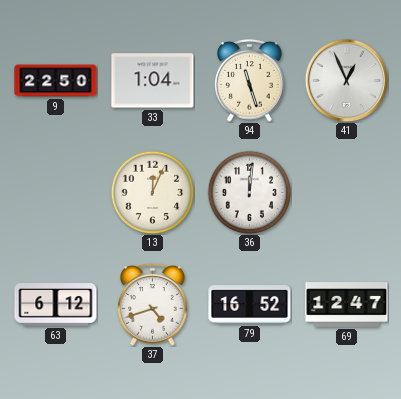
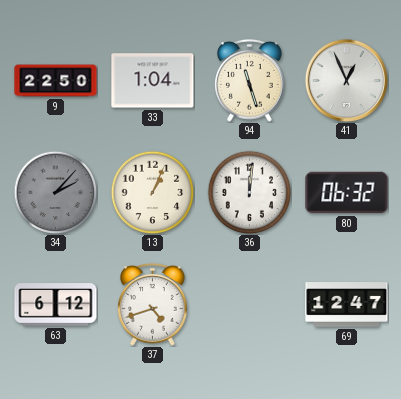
34: none -> 2:07
13: 12:04 -> 1:04
80: none -> 06:32
79: 16:52 -> none
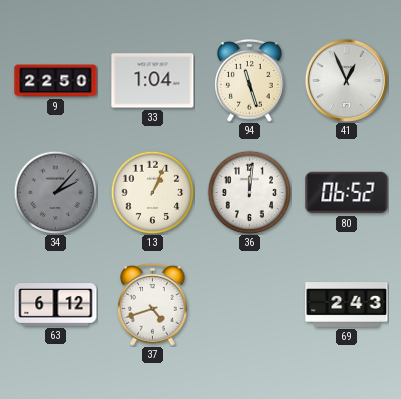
80: 06:32 -> 06:52
69: 12:47 -> 2:43
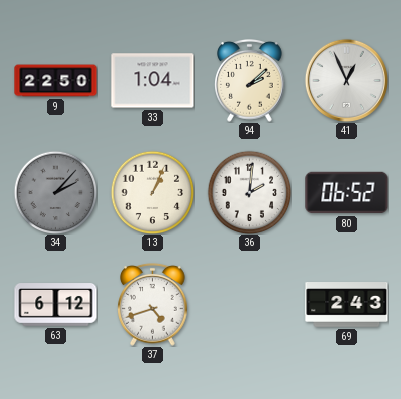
94: 11:27 -> 2:08
36: 12:01 -> 2:01
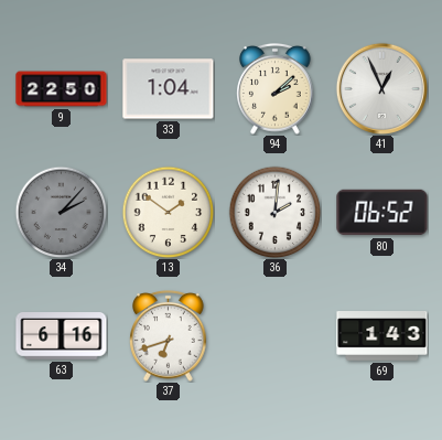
13: 1:04 -> 1:51
63: 6:12 -> 6:16
37: 4:42 -> 6:42
69: 2:43 -> 1:43
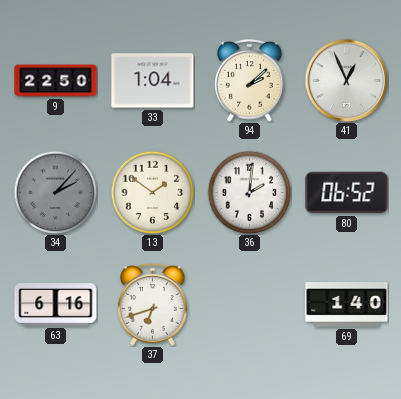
69: 1:43 -> 1:40
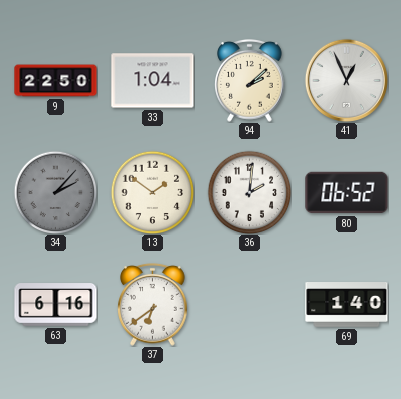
37: 6:42 -> 6:39
